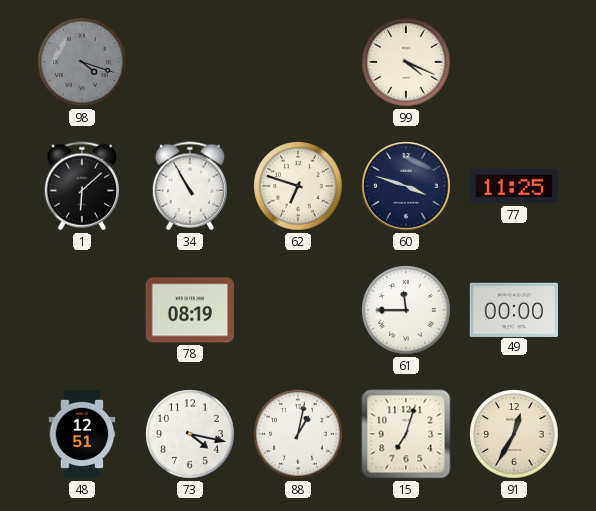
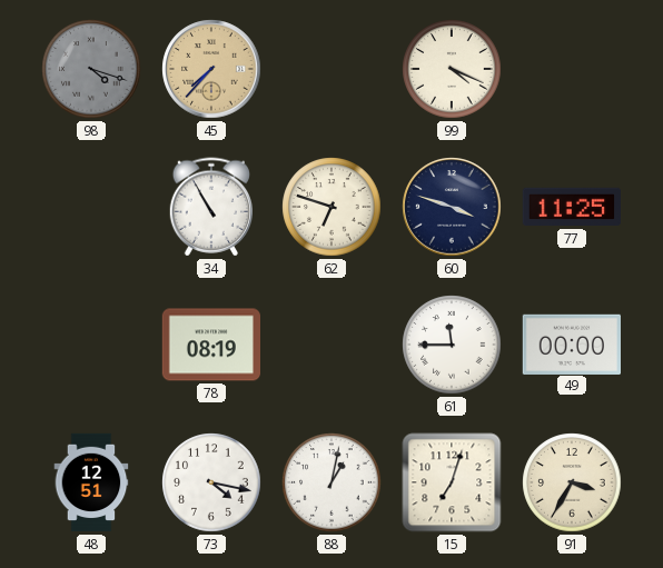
45: none -> 7:37
1: 6:08 -> none
91: 12:35 -> 3:35
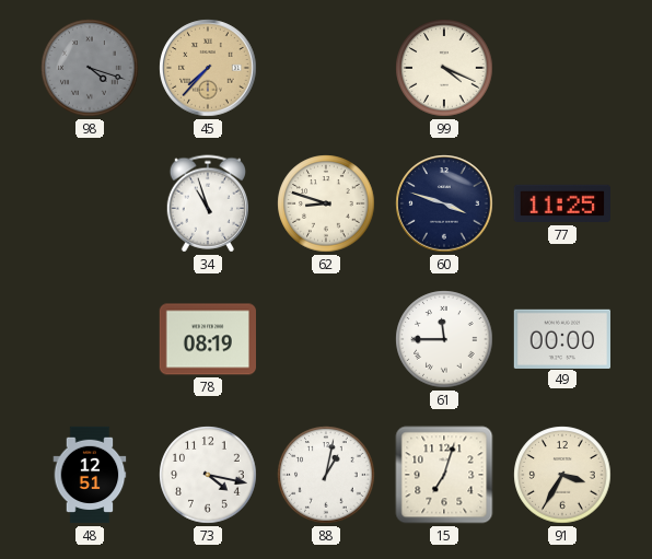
34: 10:55 -> 10:57
62: 6:48 -> 8:48
